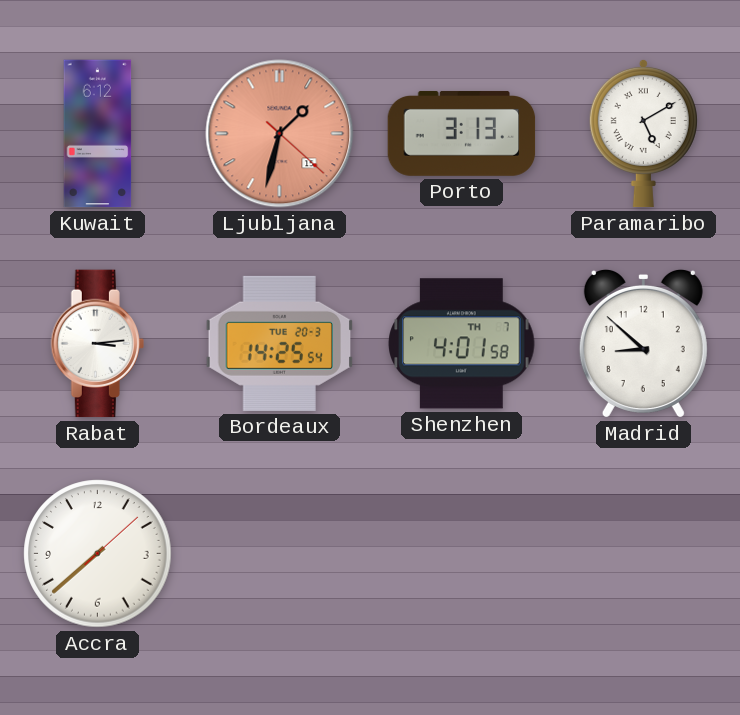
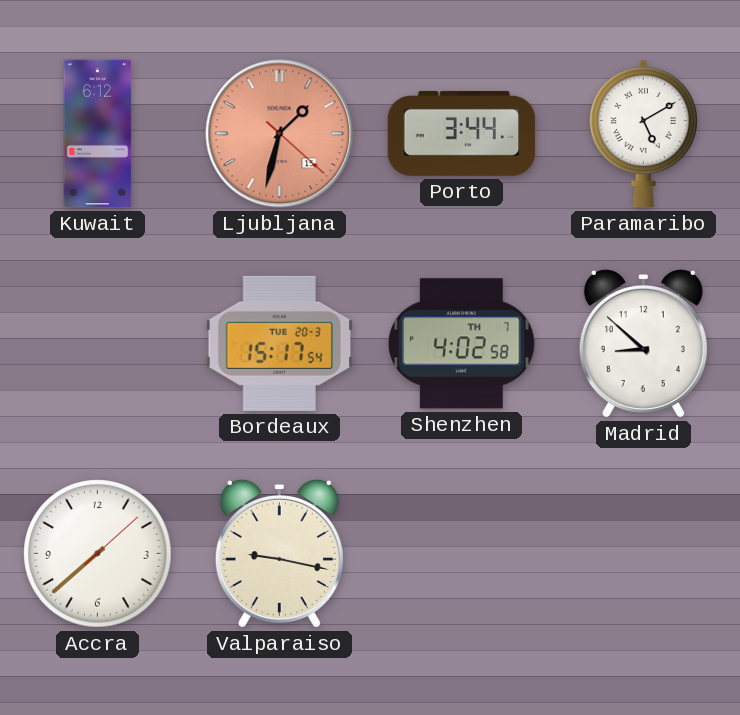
Porto: 3:13 -> 3:44
Rabat: 3:14 -> none
Bordeaux: 14:25 -> 15:17
Shenzhen: 4:01 -> 4:02
Valparaiso: none -> 9:17
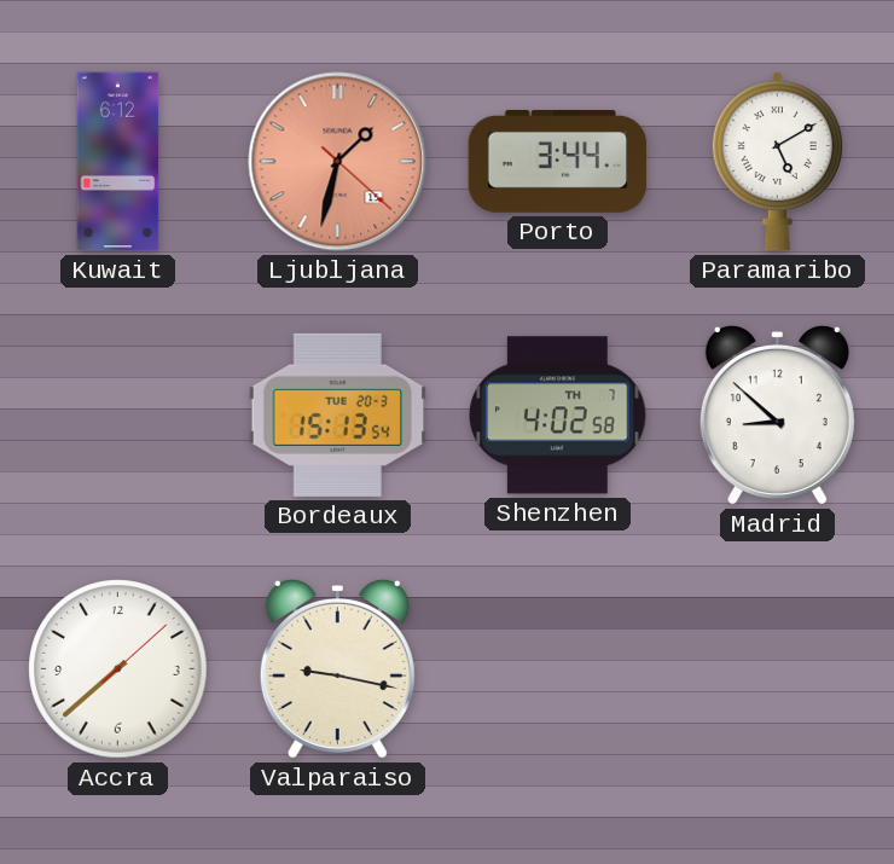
Bordeaux: 15:17 -> 15:13
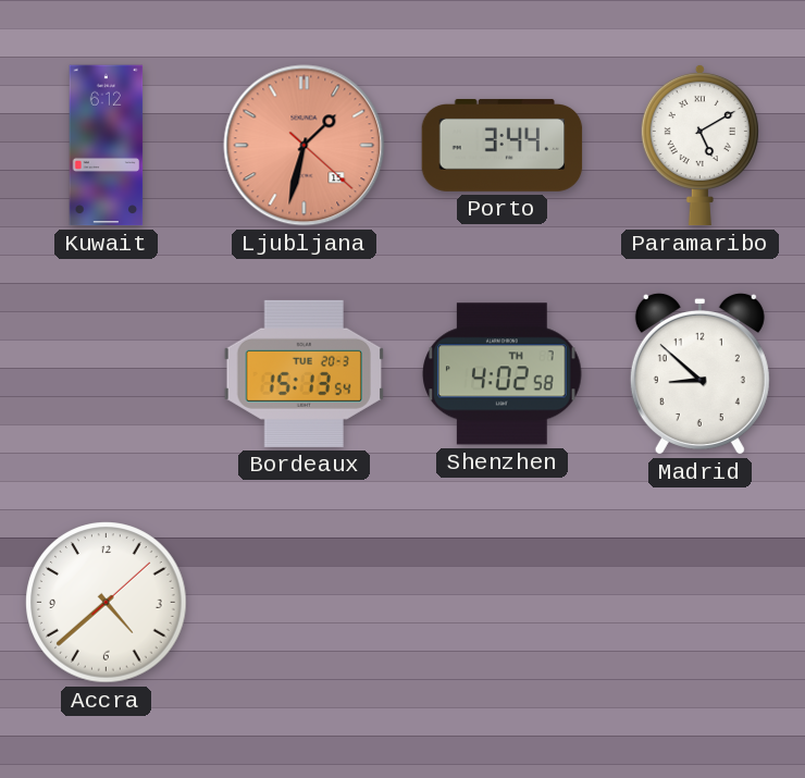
Accra: 7:38 -> 4:38
Valparaiso: 9:17 -> none
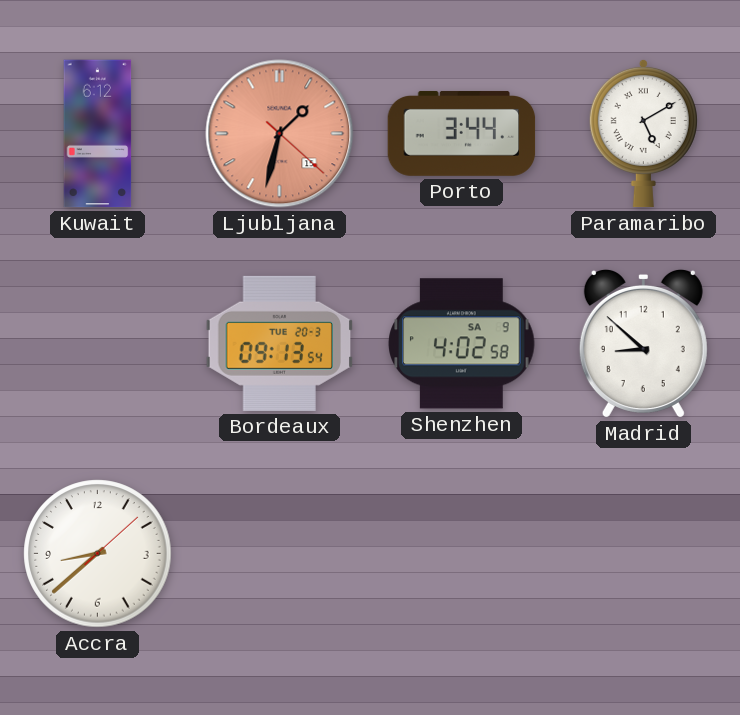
Bordeaux: 15:13 -> 09:13
Shenzhen date: TH 7 -> SA 9
Accra: 4:38 -> 8:38
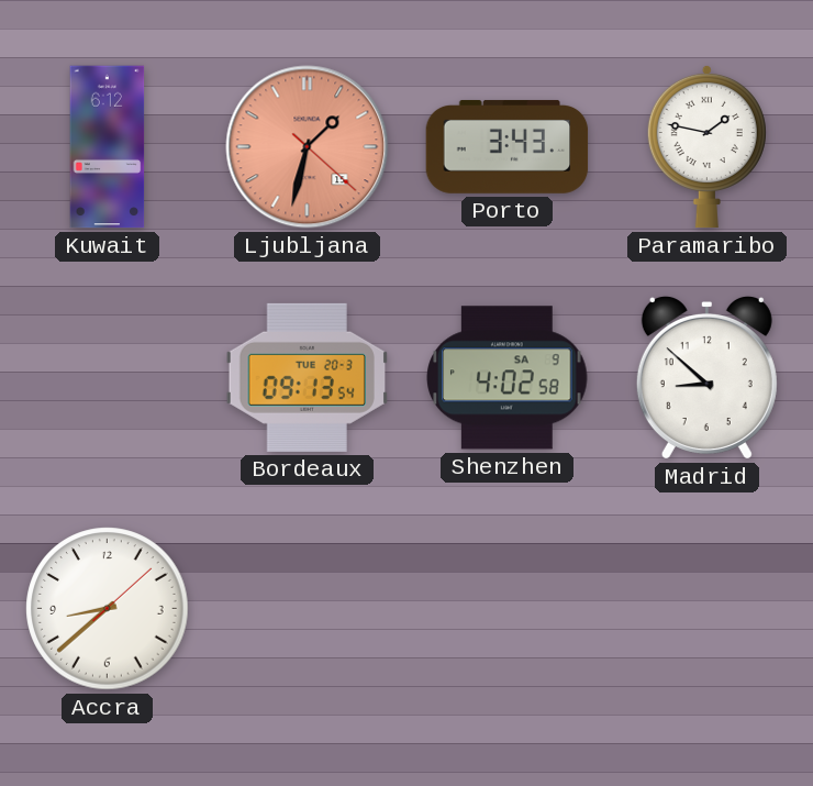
Porto: 3:44 -> 3:43
Paramaribo: 5:10 -> 1:47
